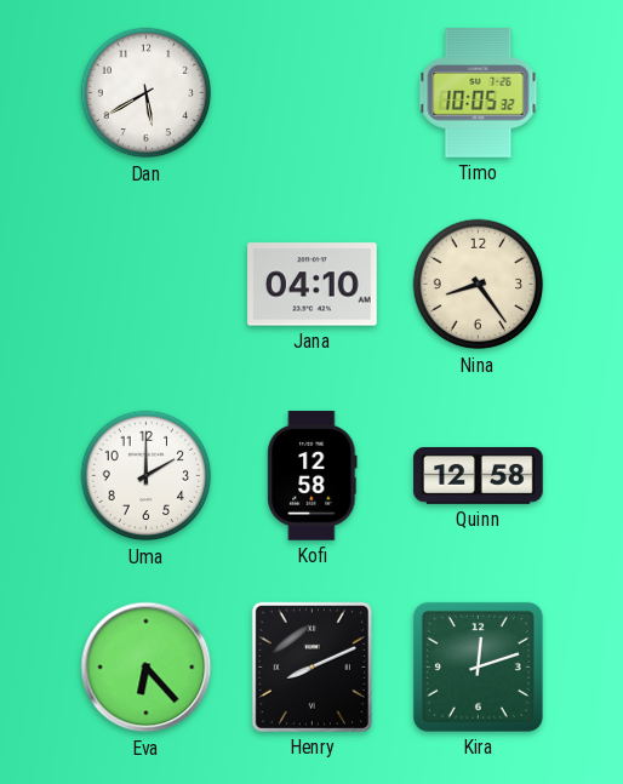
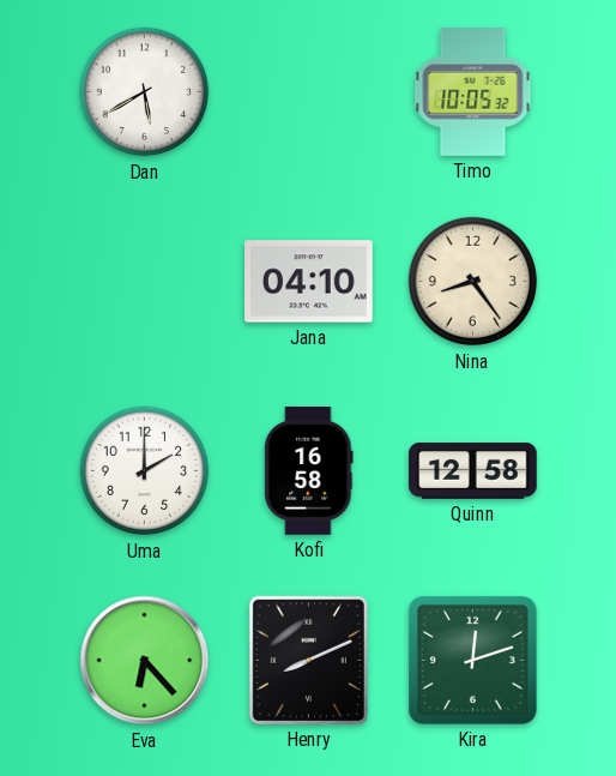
Kofi: 12:58 -> 16:58
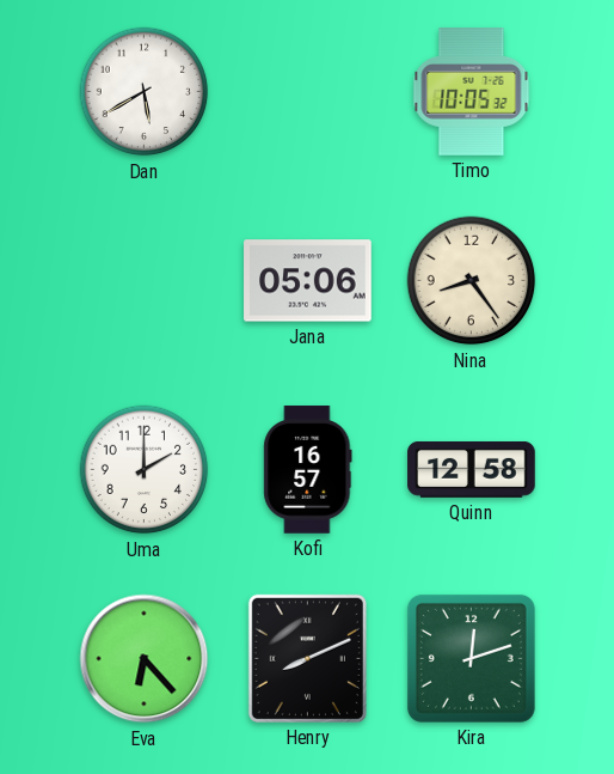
Jana: 04:10 -> 05:06
Kofi: 16:58 -> 16:57
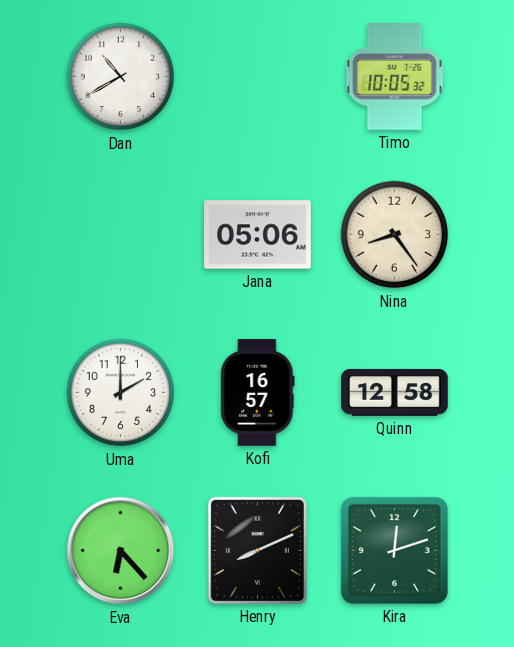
Dan: 5:40 -> 10:40
